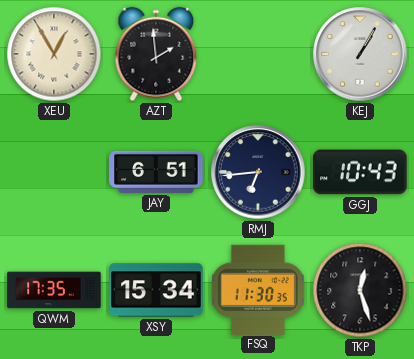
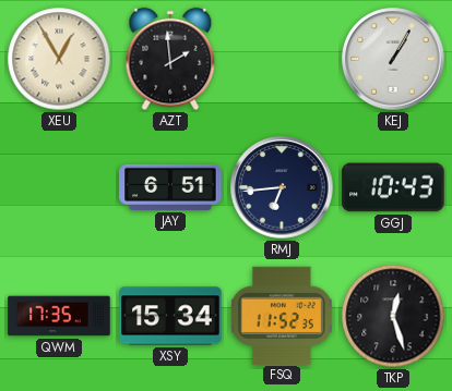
FSQ: 11:30 -> 11:52
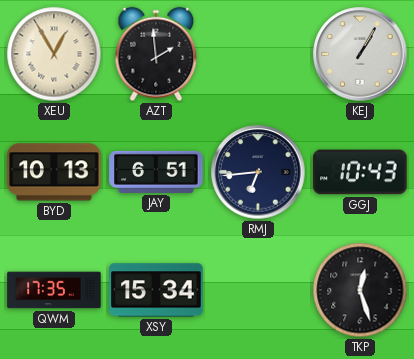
BYD: none -> 10:13
FSQ: 11:52 -> none
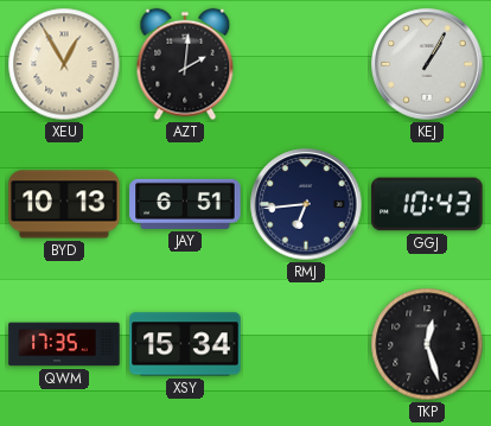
AZT: 1:59 -> 2:01
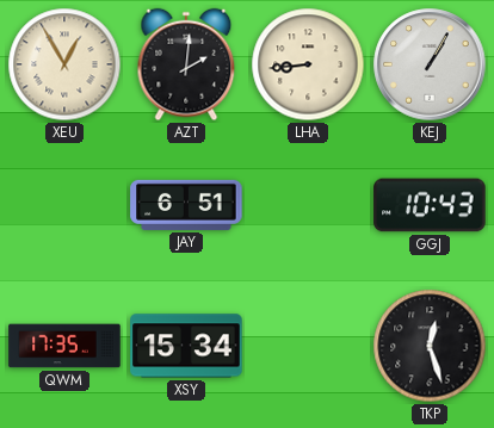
LHA: none -> 8:44
BYD: 10:13 -> none
RMJ: 6:44 -> none
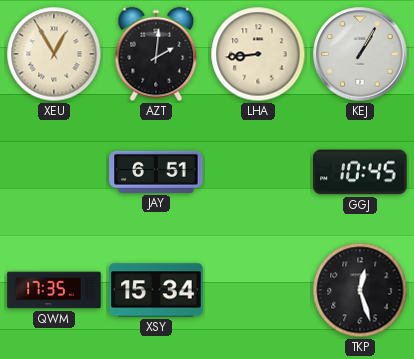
GGJ: 10:43 -> 10:45
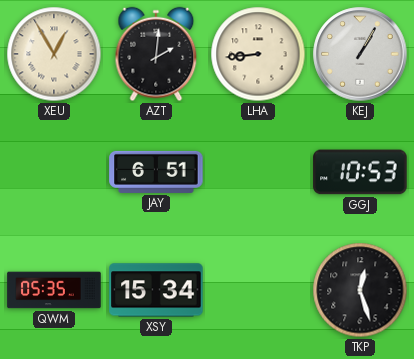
GGJ: 10:45 -> 10:53
QWM: 17:35 -> 05:35
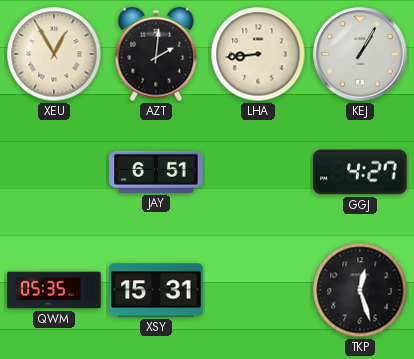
GGJ: 10:53 -> 4:27
XSY: 15:34 -> 15:31
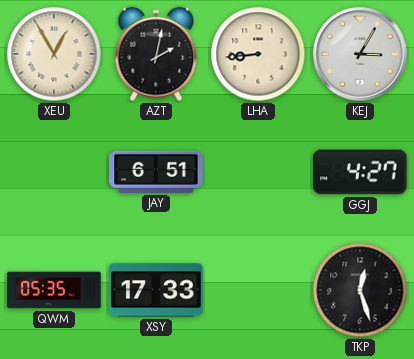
AZT: 2:01 -> 2:02
KEJ: 1:05 -> 3:05
XSY: 15:31 -> 17:33
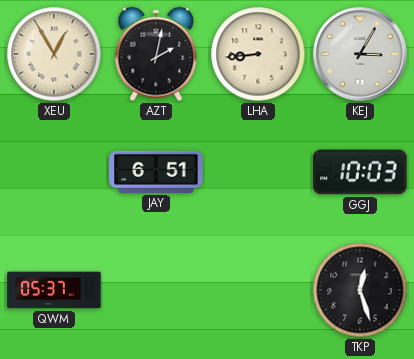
GGJ: 4:27 -> 10:03
QWM: 05:35 -> 05:37
XSY: 17:33 -> none
